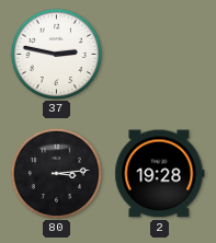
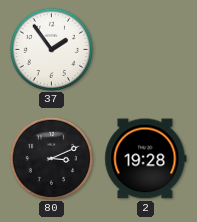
37: 2:47 -> 1:54
80: 3:14 -> 3:11
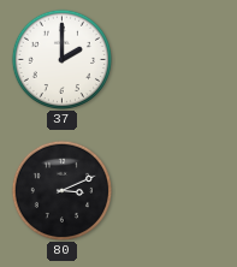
37: 1:54 -> 2:00
2: 19:28 -> none
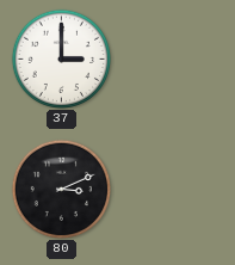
37: 2:00 -> 3:00
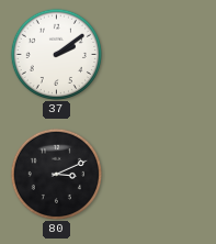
37: 3:00 -> 2:09
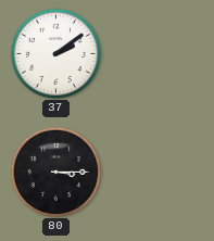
80: 3:11 -> 3:15
